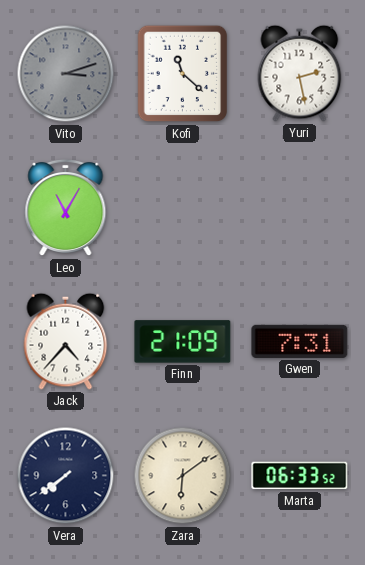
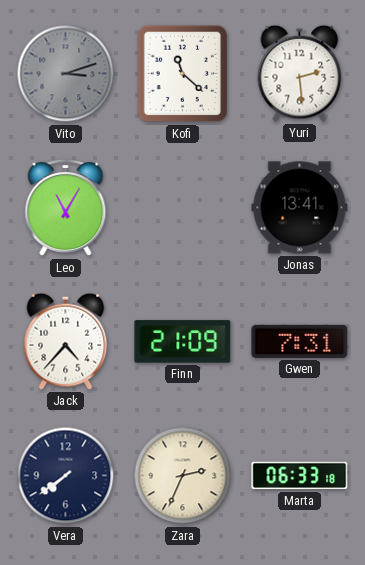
Yuri: 2:28 -> 2:29
Jonas: none -> 13:41
Zara: 6:09 -> 2:34
Marta: 06:33:52 -> 06:33:18
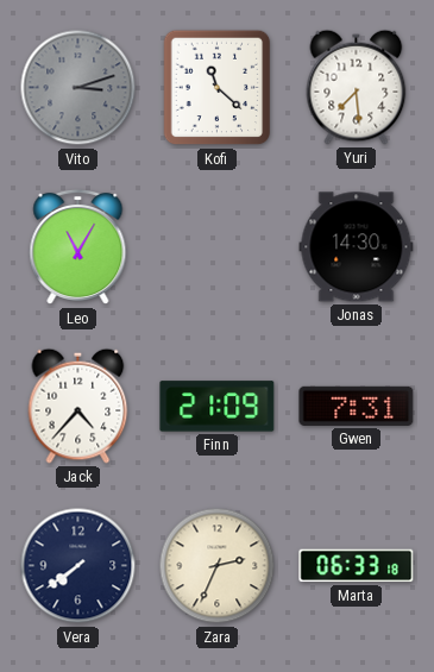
Yuri: 2:29 -> 7:29
Jonas: 13:41 -> 14:30
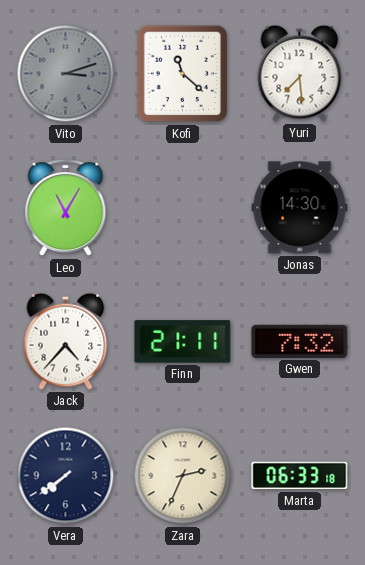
Finn: 21:09 -> 21:11
Gwen: 7:31 -> 7:32
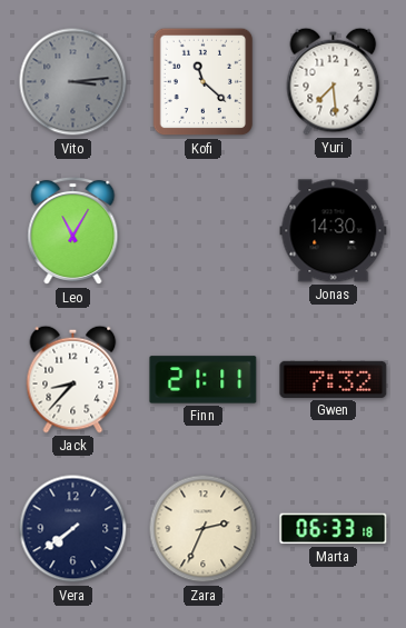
Vito: 3:12 -> 3:14
Jack: 4:37 -> 8:37
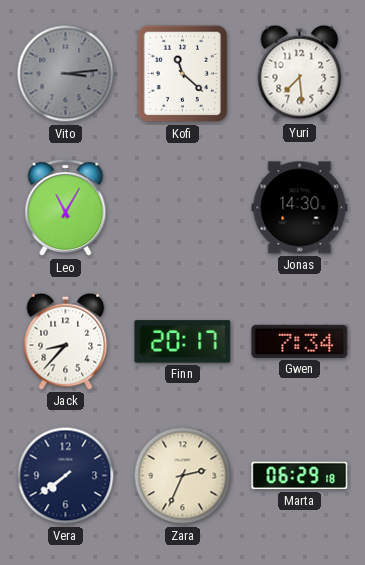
Finn: 21:11 -> 20:17
Gwen: 7:32 -> 7:34
Marta: 06:33 -> 06:29
